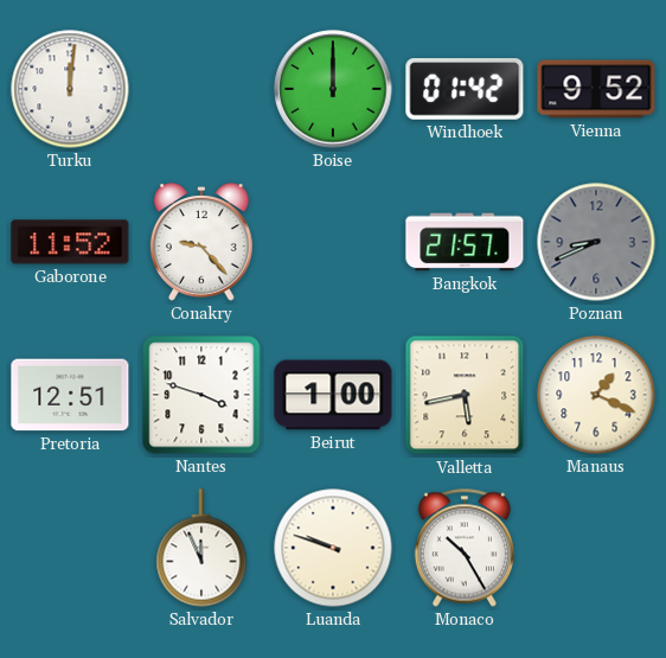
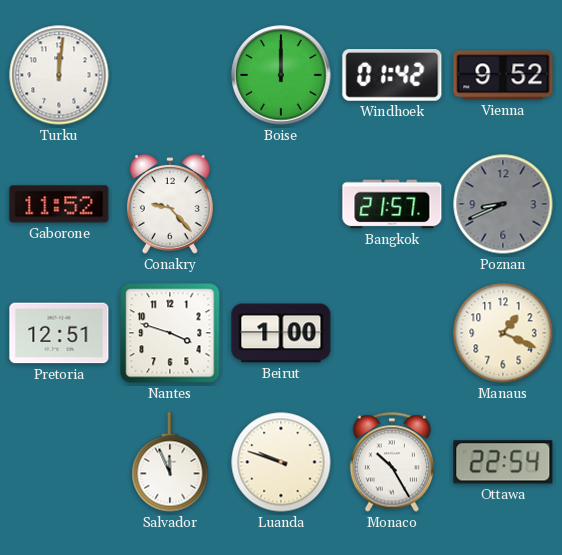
Valletta: 5:43 -> none
Ottawa: none -> 22:54
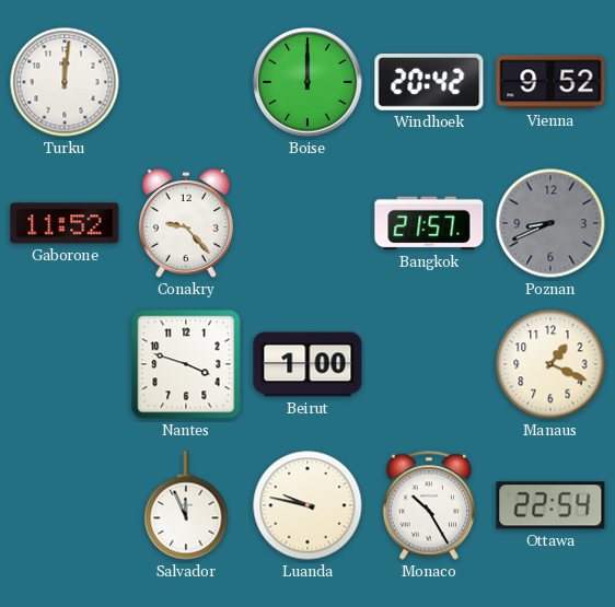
Windhoek: 01:42 -> 20:42
Pretoria: 12:51 -> none
Luanda: 9:48 -> 9:47
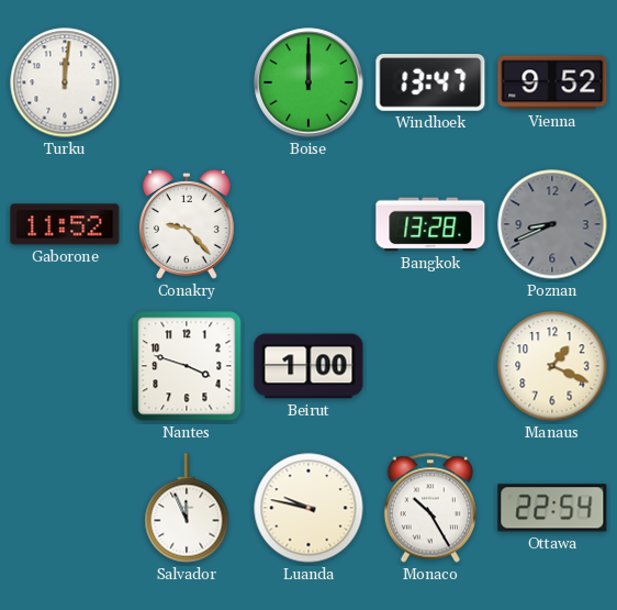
Windhoek: 20:42 -> 13:47
Bangkok: 21:57 -> 13:28
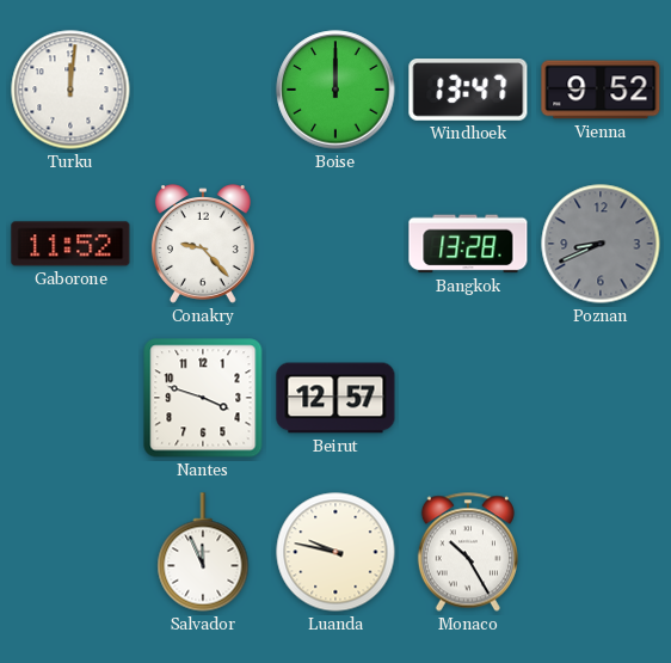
Beirut: 1:00 -> 12:57
Manaus: 1:19 -> none
Ottawa: 22:54 -> none
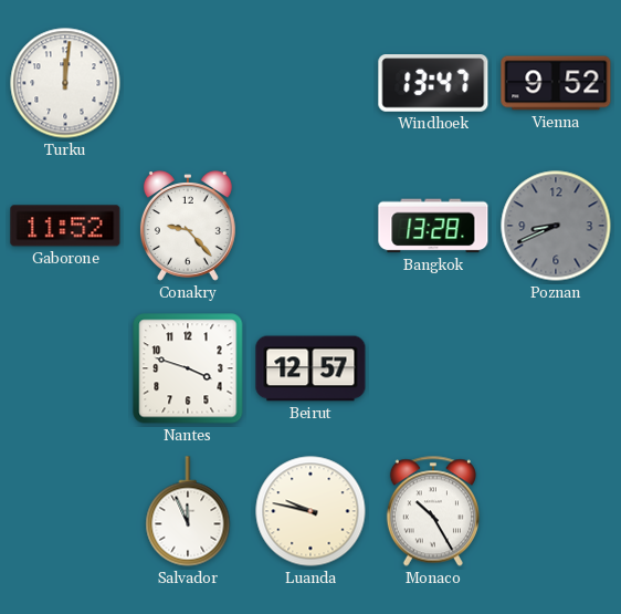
Boise: 12:00 -> none
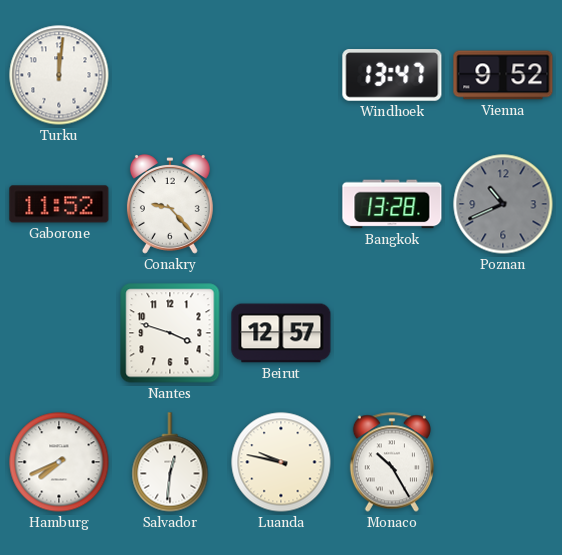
Poznan: 8:41 -> 10:41
Hamburg: none -> 7:41
Salvador: 11:56 -> 12:31
